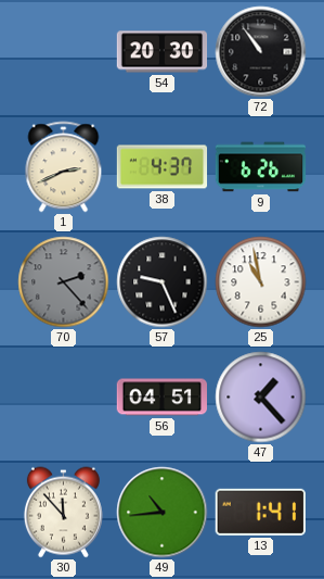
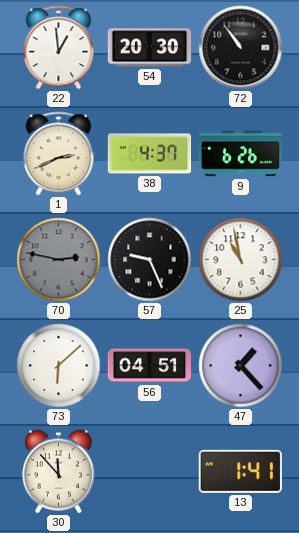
22: none -> 12:59
70: 2:23 -> 2:47
73: none -> 6:08
49: 10:44 -> none
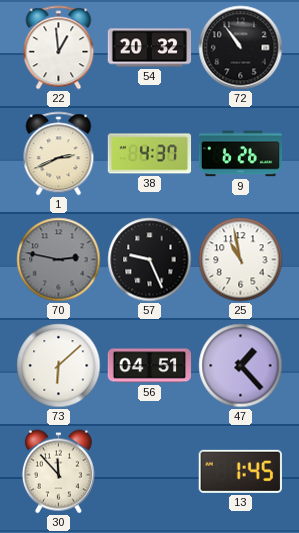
54: 20:30 -> 20:32
13: 1:41 -> 1:45
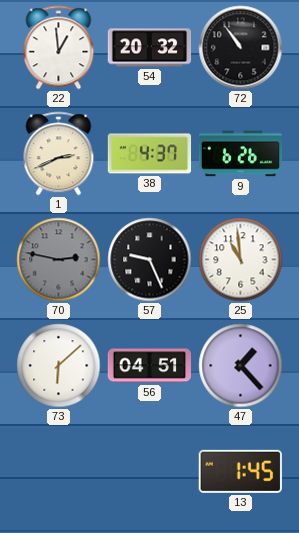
25: 10:58 -> 10:59
30: 11:53 -> none
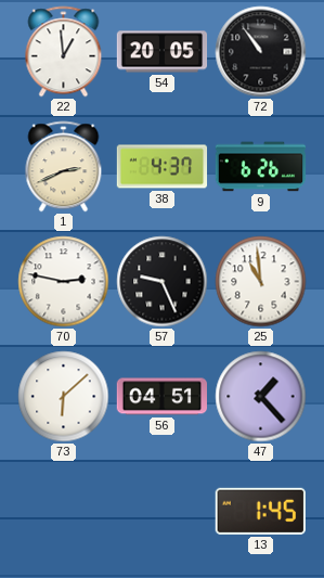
54: 20:32 -> 20:05
70 dial: grey -> white
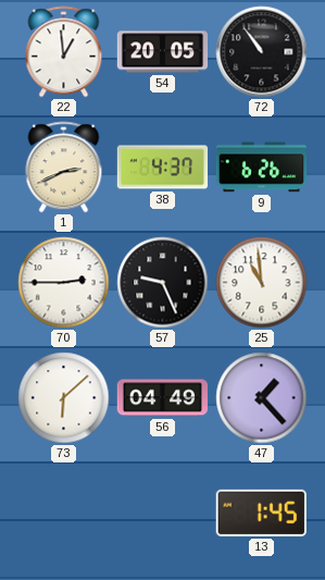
70: 2:47 -> 2:45
56: 04:51 -> 04:49
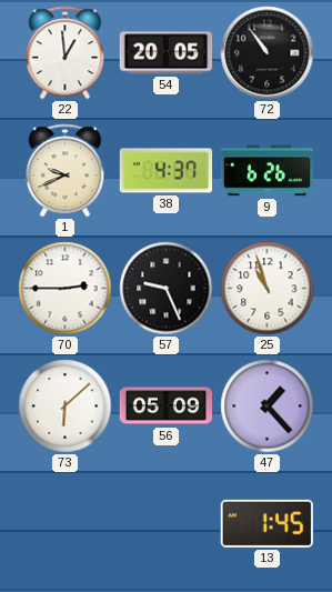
1: 2:41 -> 9:41
25: 10:59 -> 10:57
56: 04:49 -> 05:09
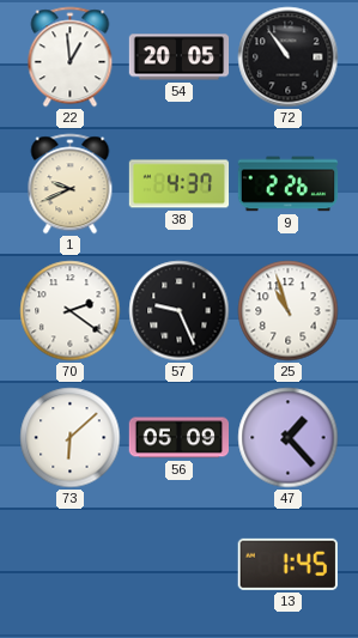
9: 6:26 -> 2:26
70: 2:45 -> 2:21
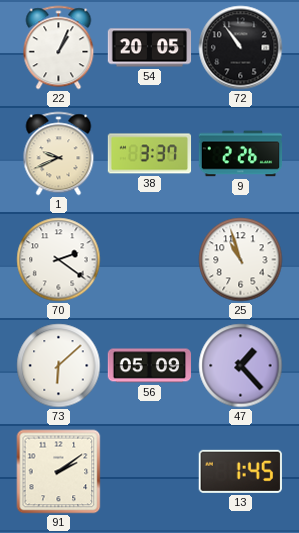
22: 12:59 -> 1:04
38: 4:37 -> 3:37
57: 9:26 -> none
91: none -> 2:09
